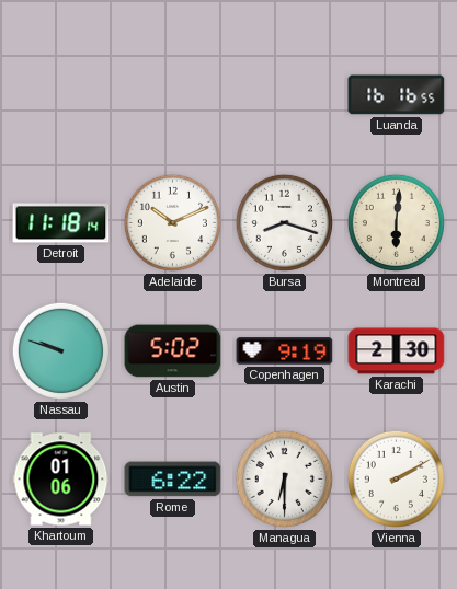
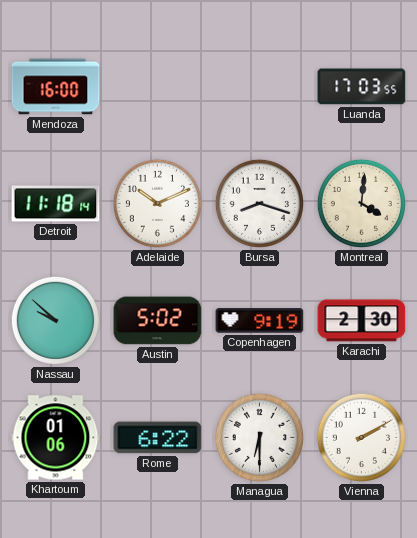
Mendoza: none -> 16:00
Luanda: 16:16 -> 17:03
Montreal: 6:01 -> 4:01
Nassau: 9:48 -> 9:52
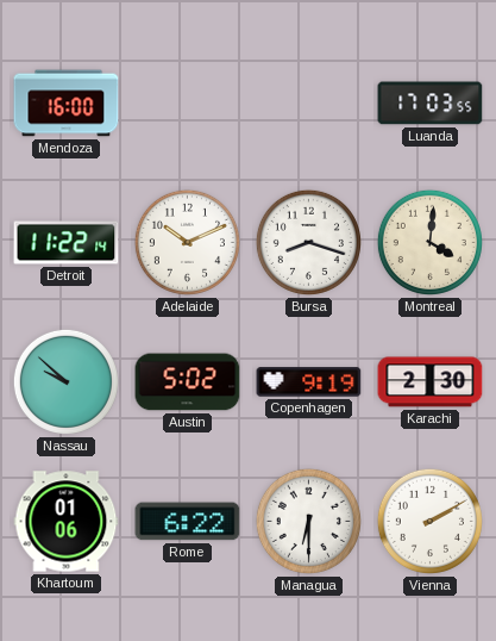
Detroit: 11:18 -> 11:22
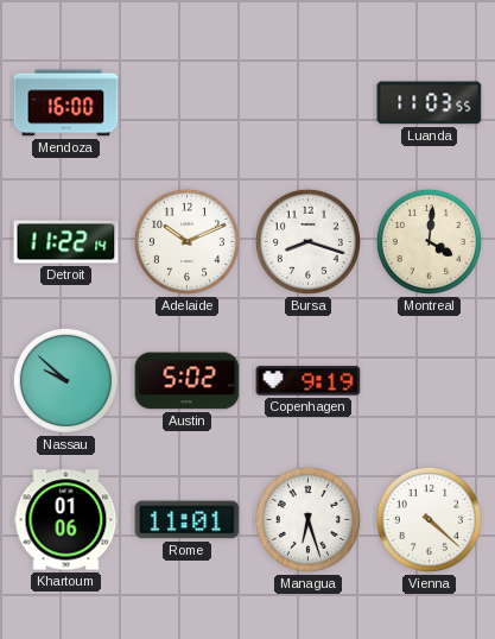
Luanda: 17:03 -> 11:03
Karachi: 2:30 -> none
Rome: 6:22 -> 11:01
Managua: 6:30 -> 6:27
Vienna: 2:10 -> 4:22
